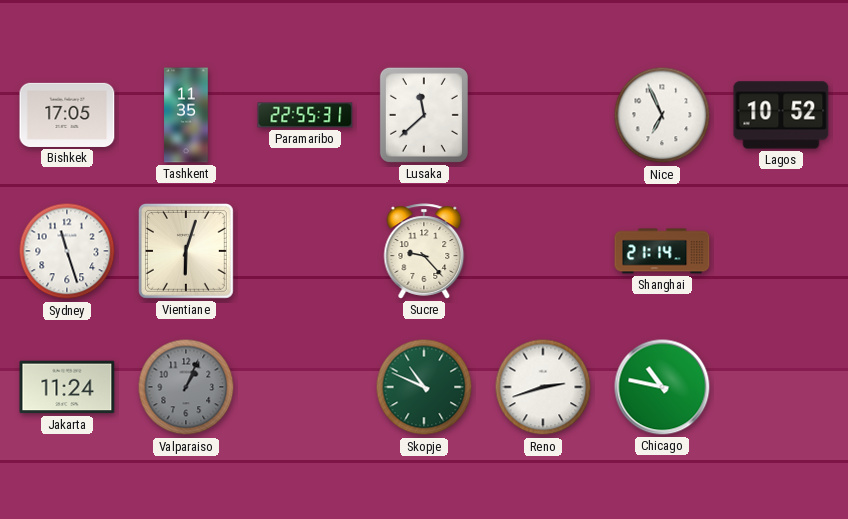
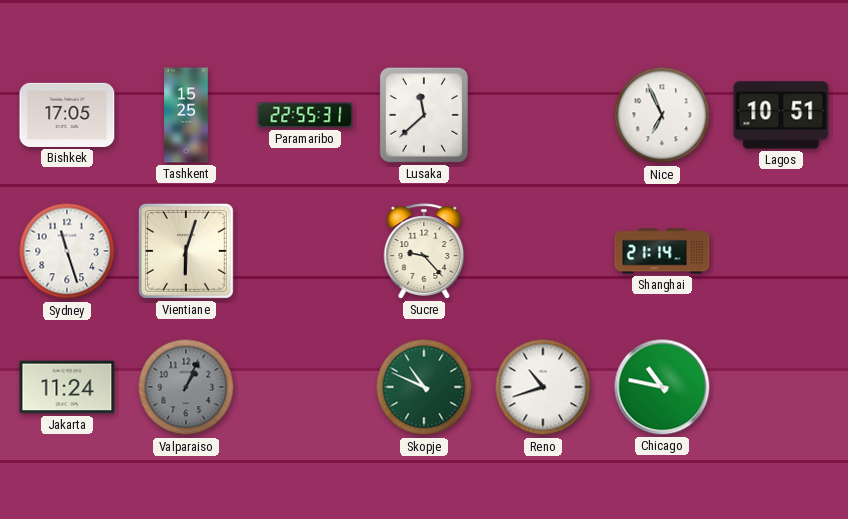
Tashkent: 11:35 -> 15:25
Lagos: 10:52 -> 10:51
Reno: 2:42 -> 10:42
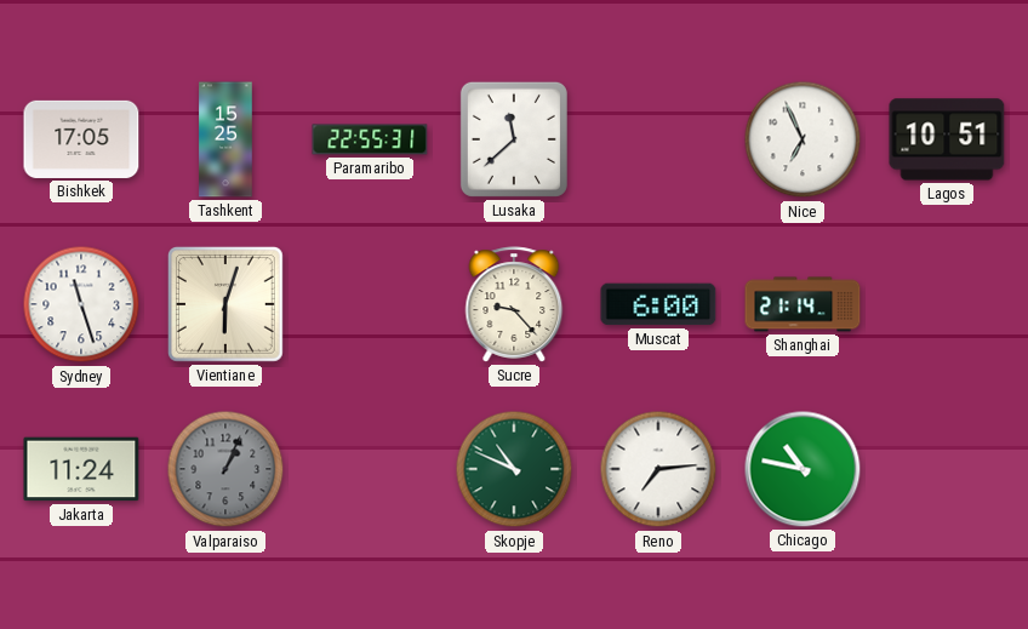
Muscat: none -> 6:00
Reno: 10:42 -> 7:14
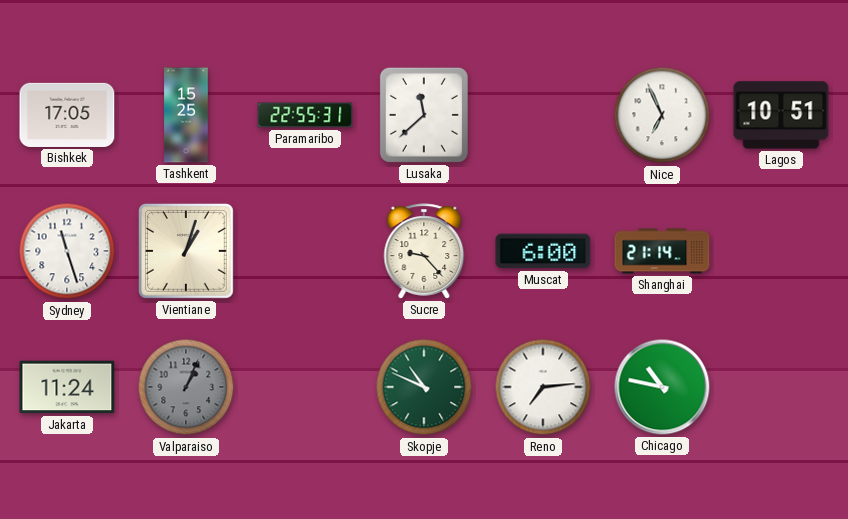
Vientiane: 6:03 -> 1:03
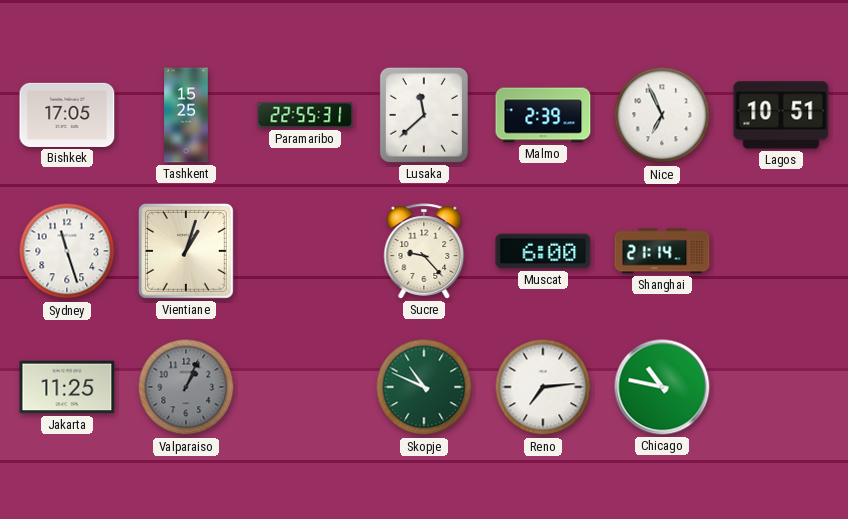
Malmo: none -> 2:39
Jakarta: 11:24 -> 11:25
